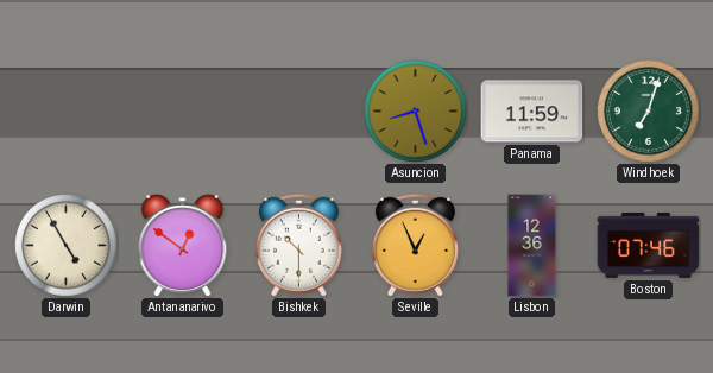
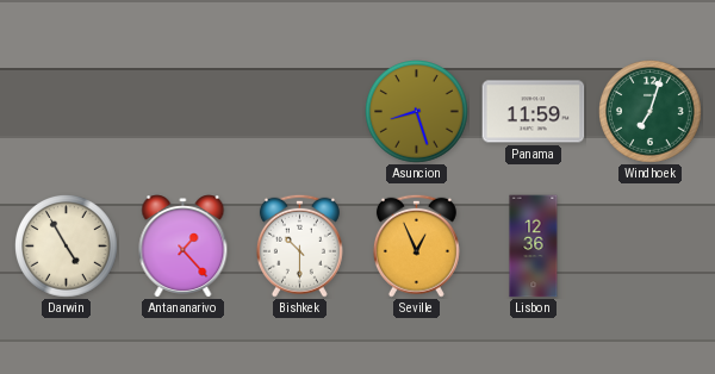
Antananarivo: 12:51 -> 1:23
Boston: 07:46 -> none
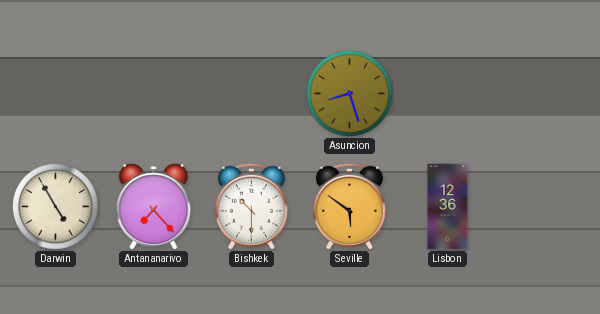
Panama: 11:59 -> none
Windhoek: 7:03 -> none
Antananarivo: 1:23 -> 7:23
Seville: 12:56 -> 5:51
